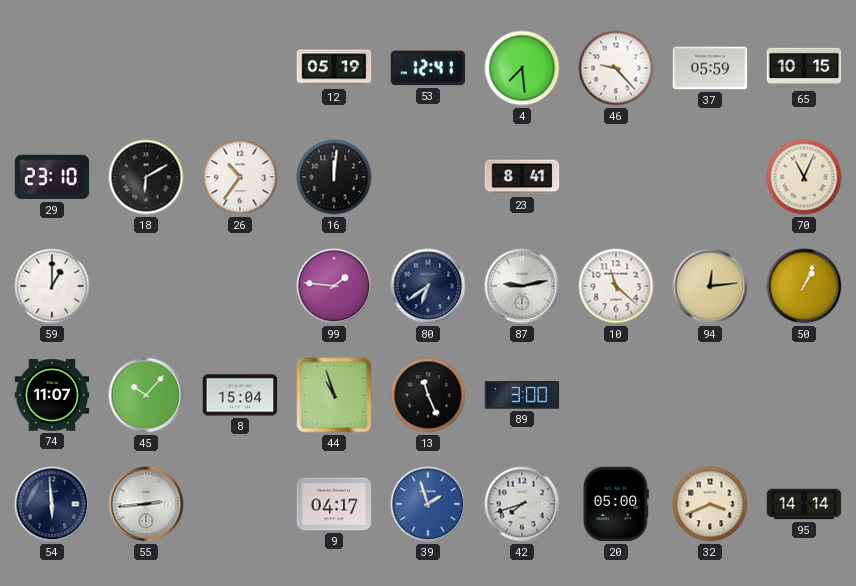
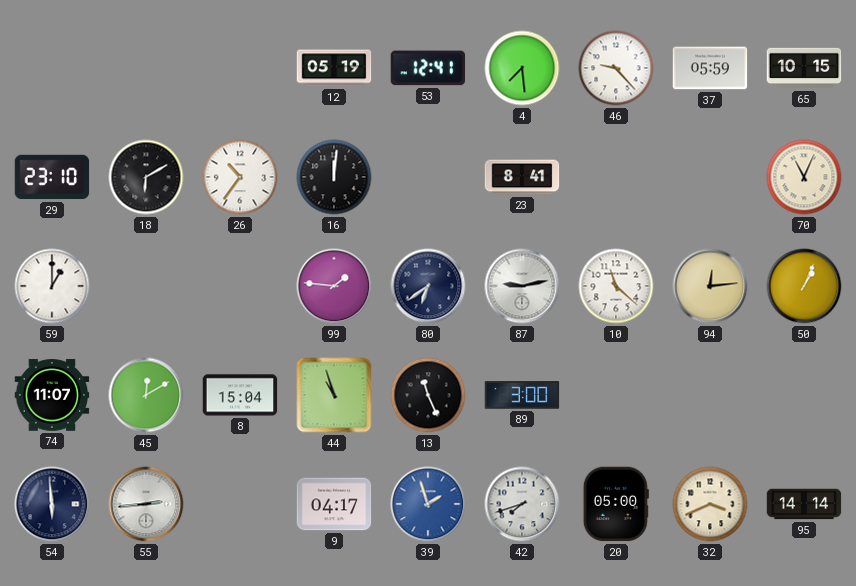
45: 10:07 -> 12:10
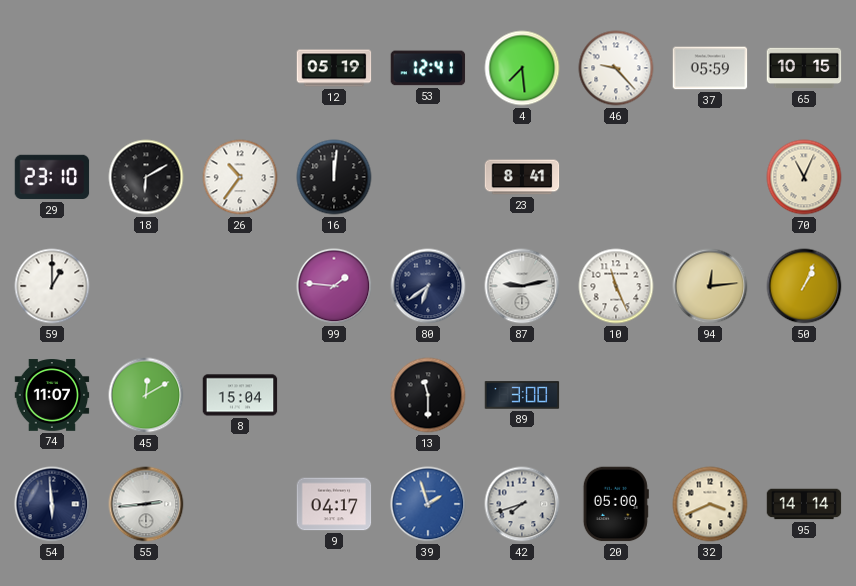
10: 11:22 -> 11:26
44: 10:57 -> none
13: 11:26 -> 11:30
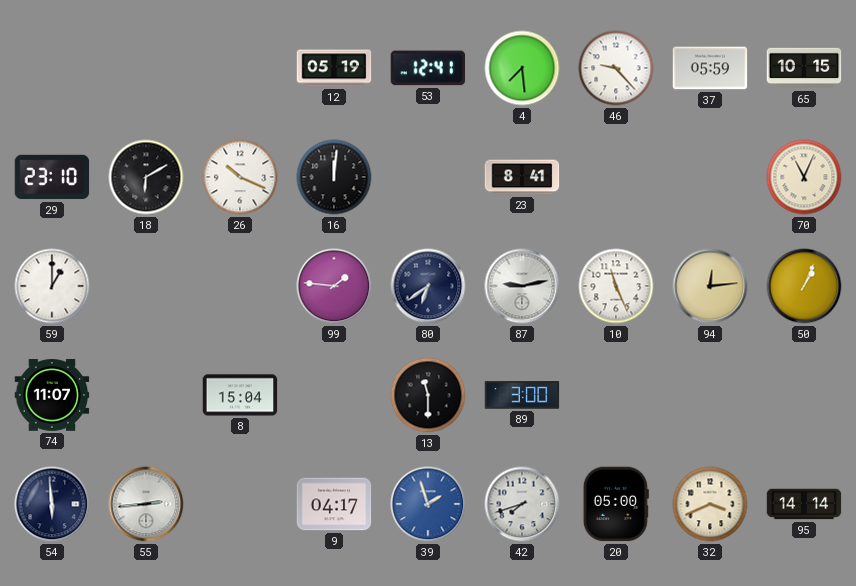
26: 10:36 -> 10:19
45: 12:10 -> none
